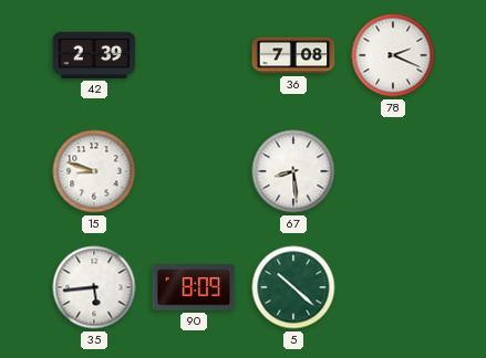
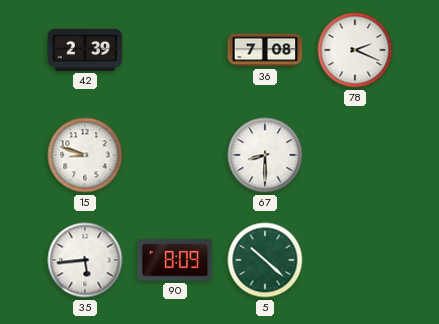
67: 8:29 -> 8:30
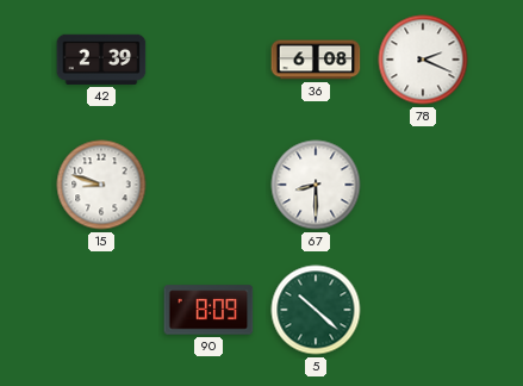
36: 7:08 -> 6:08
35: 5:44 -> none
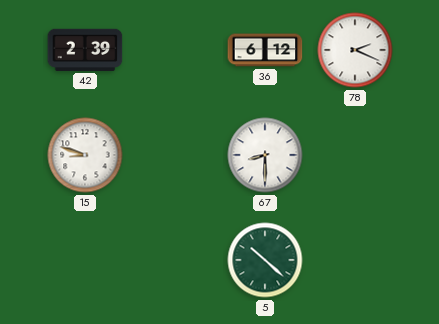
36: 6:08 -> 6:12
90: 8:09 -> none
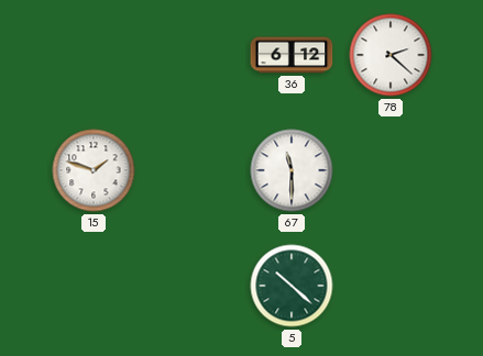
42: 2:39 -> none
78: 2:19 -> 2:22
15: 8:48 -> 1:48
67: 8:30 -> 11:30
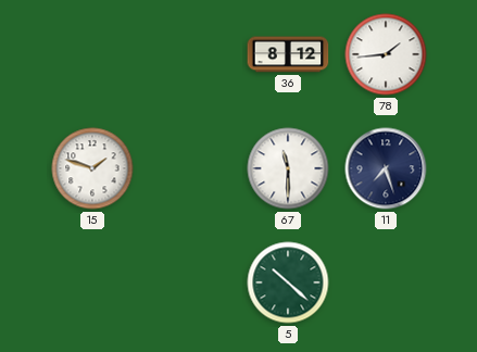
36: 6:12 -> 8:12
78: 2:22 -> 1:44
11: none -> 7:27
